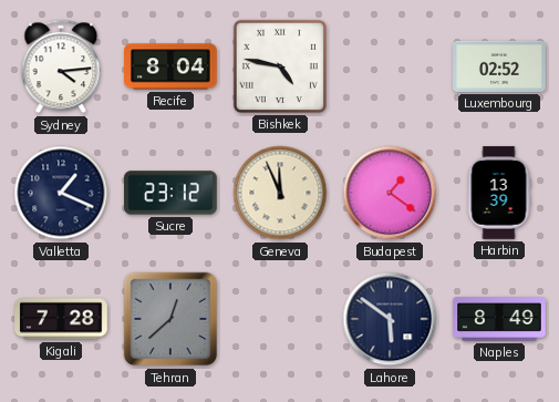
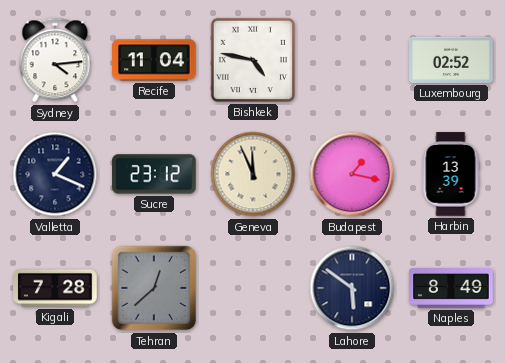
Recife: 8:04 -> 11:04
Budapest: 1:21 -> 1:17
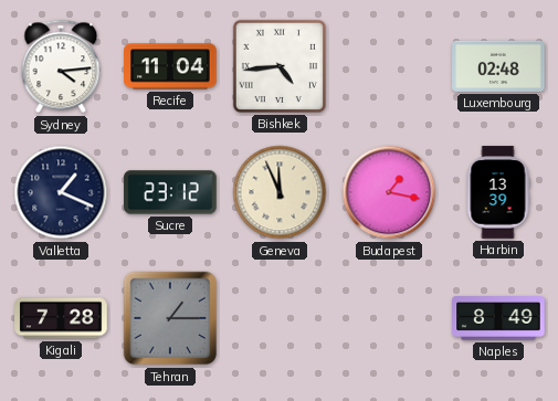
Bishkek: 4:47 -> 4:44
Luxembourg: 02:52 -> 02:48
Tehran: 12:38 -> 1:15
Lahore: 5:51 -> none
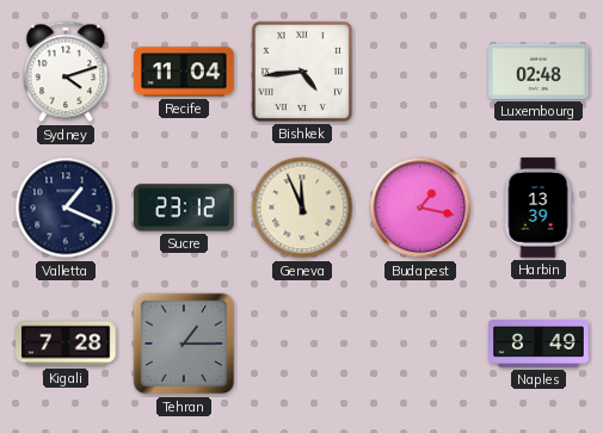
Sydney: 4:14 -> 4:12
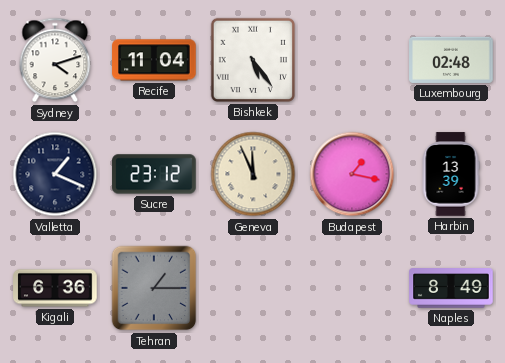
Bishkek: 4:44 -> 5:24
Kigali: 7:28 -> 6:36
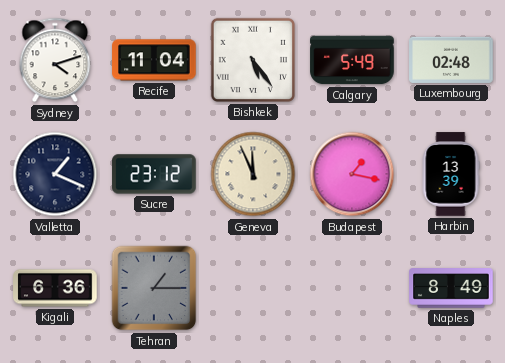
Calgary: none -> 5:49
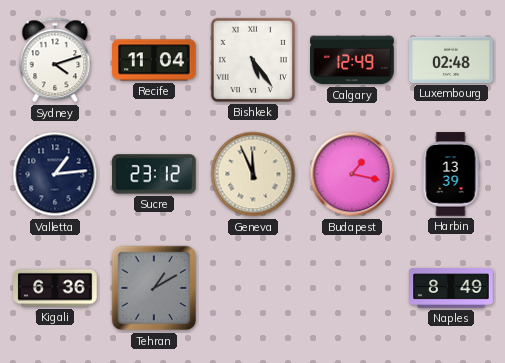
Calgary: 5:49 -> 12:49
Valletta: 1:19 -> 1:14
Tehran: 1:15 -> 1:10
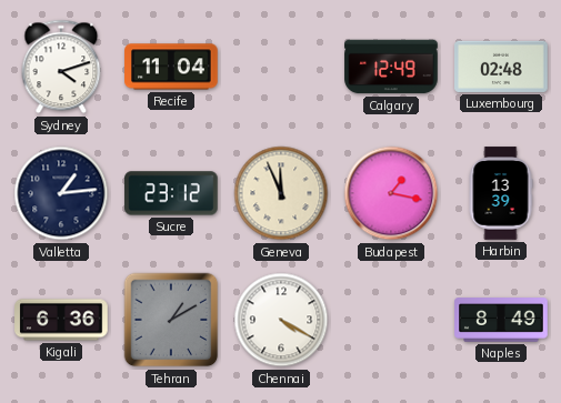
Bishkek: 5:24 -> none
Chennai: none -> 4:20
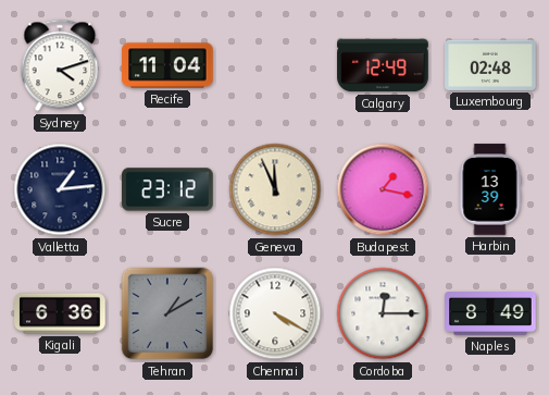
Cordoba: none -> 12:15
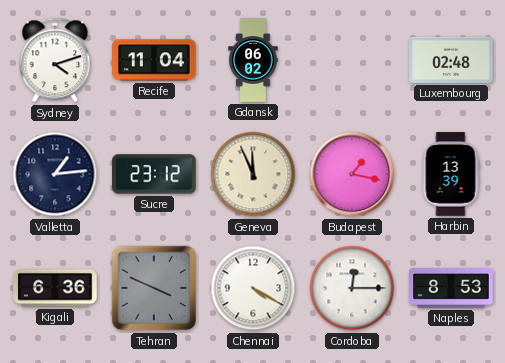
Gdansk: none -> 06:02
Calgary: 12:49 -> none
Tehran: 1:10 -> 3:49
Naples: 8:49 -> 8:53
